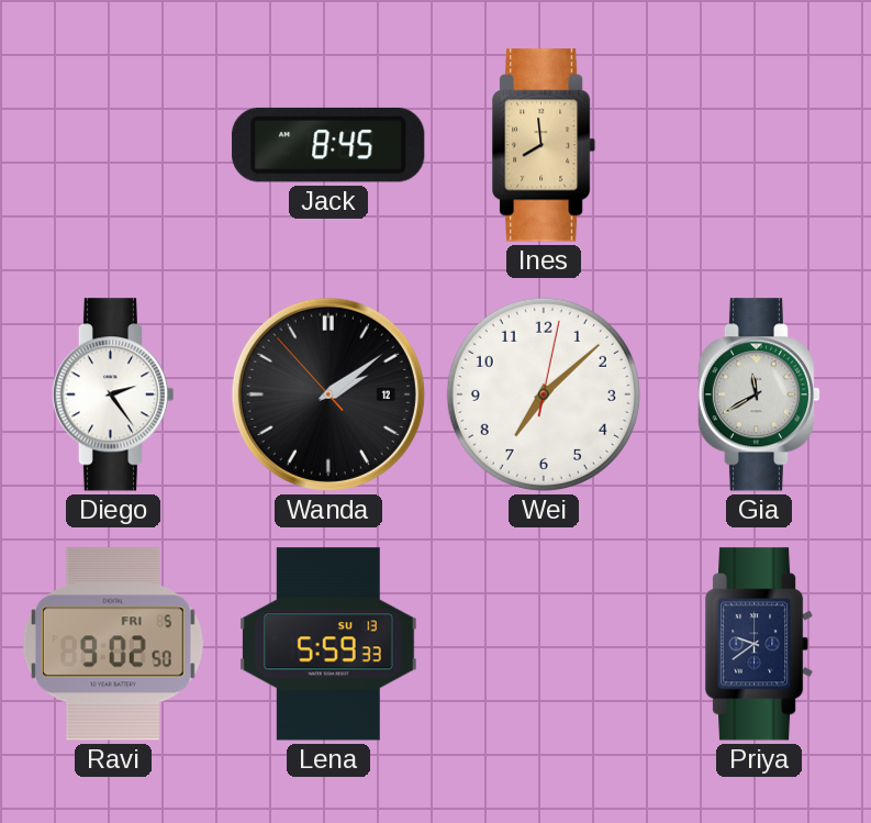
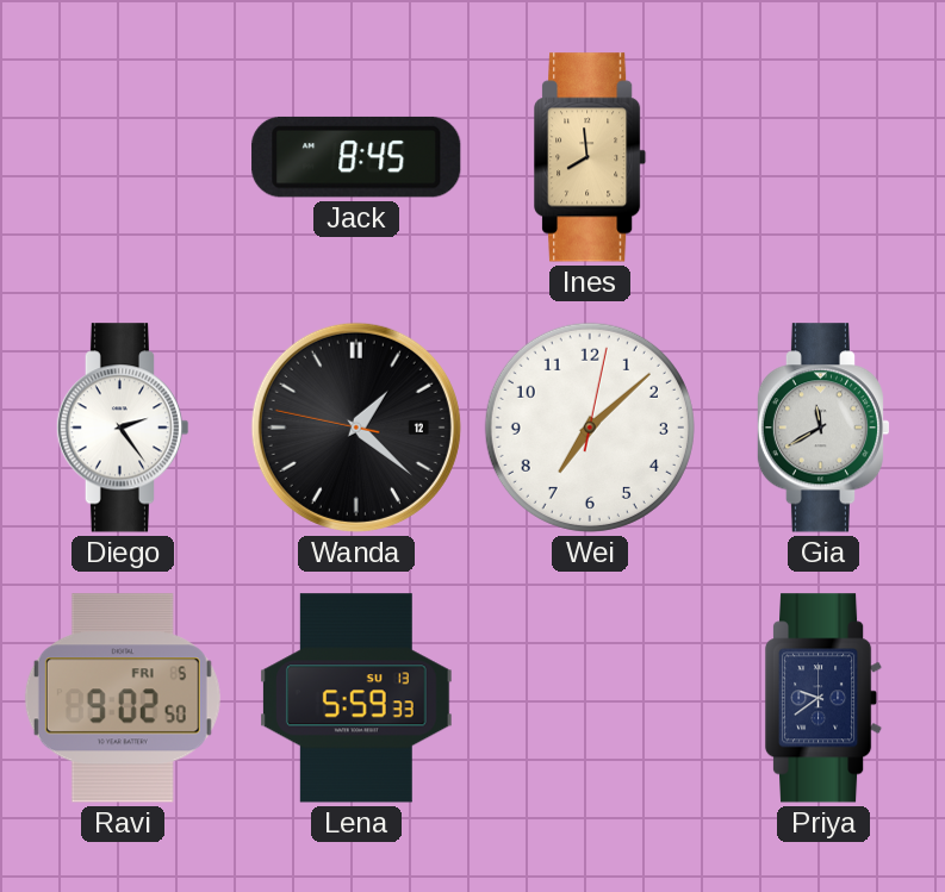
Wanda: 2:08 -> 1:21
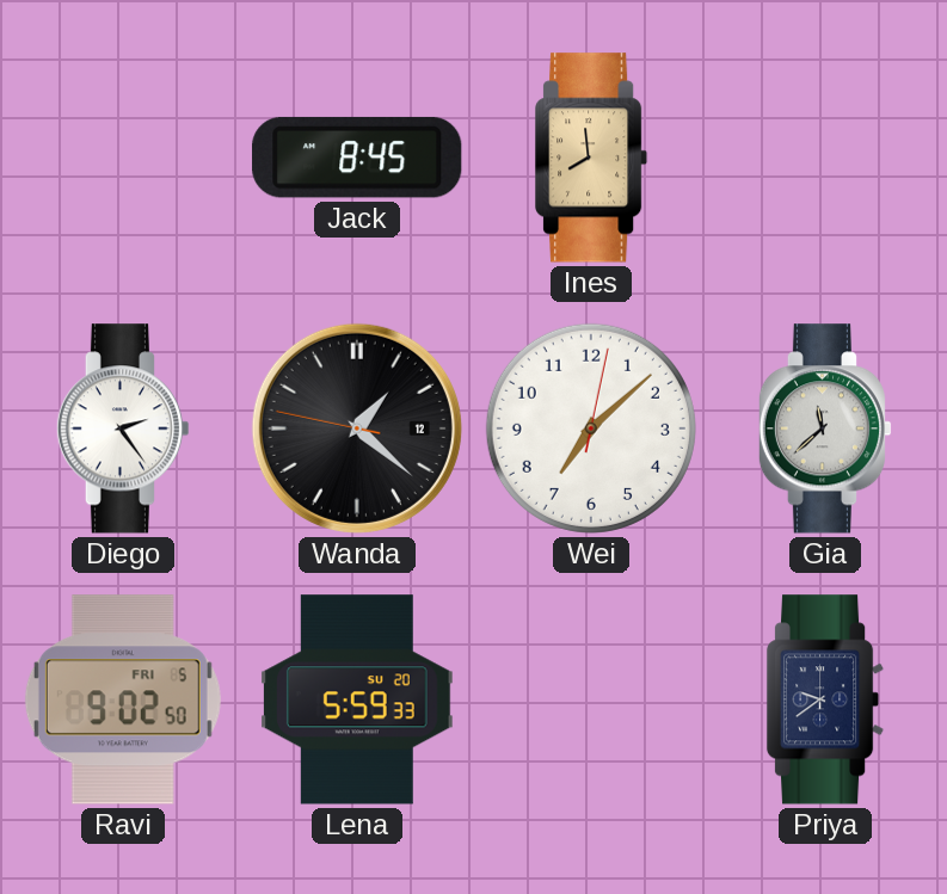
Gia: 11:40 -> 11:38
Lena date: SU 13 -> SU 20
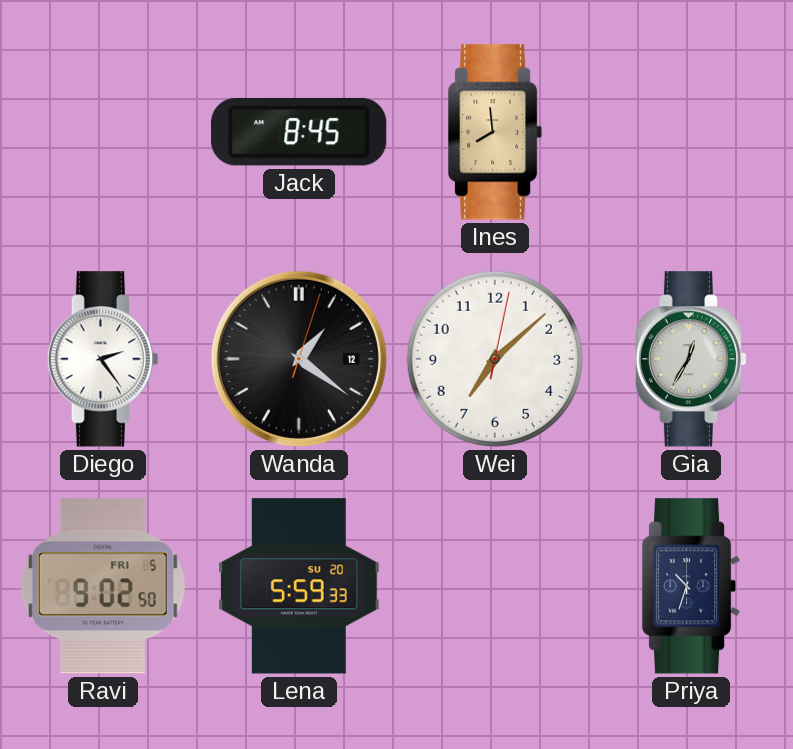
Wanda: 1:21:47 -> 1:21:03
Gia: 11:38 -> 12:35
Priya: 9:39 -> 10:33
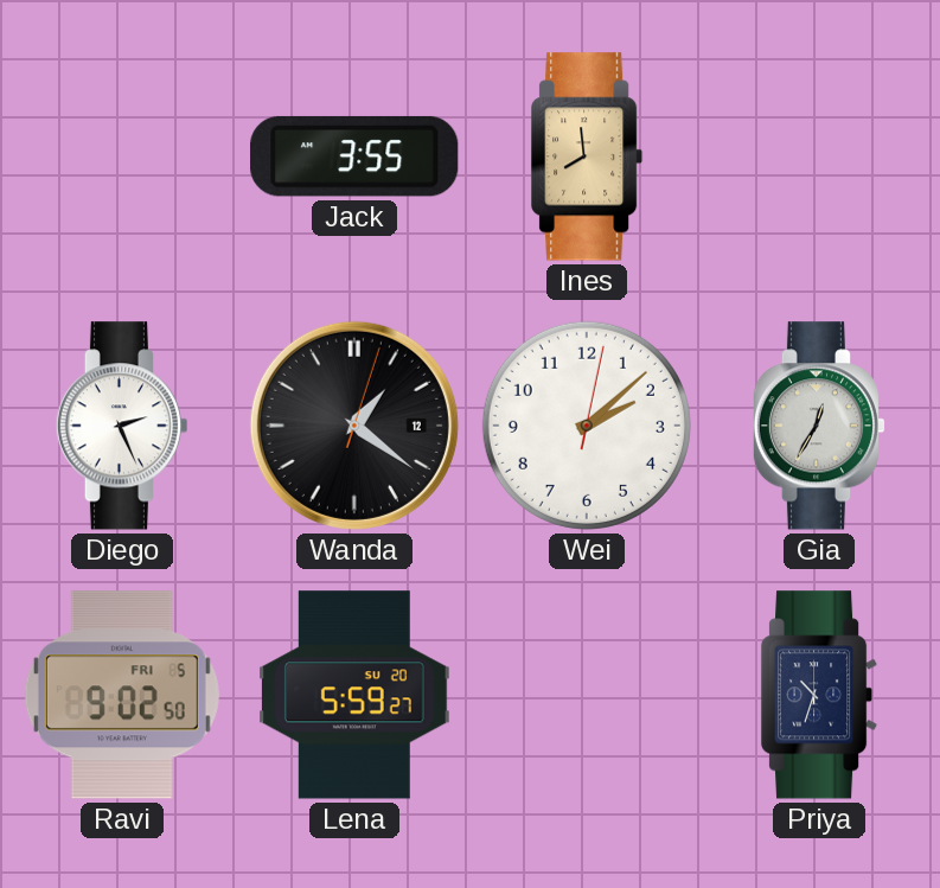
Jack: 8:45 -> 3:55
Diego: 2:24 -> 2:26
Wei: 7:08 -> 2:08
Lena: 5:59:33 -> 5:59:27
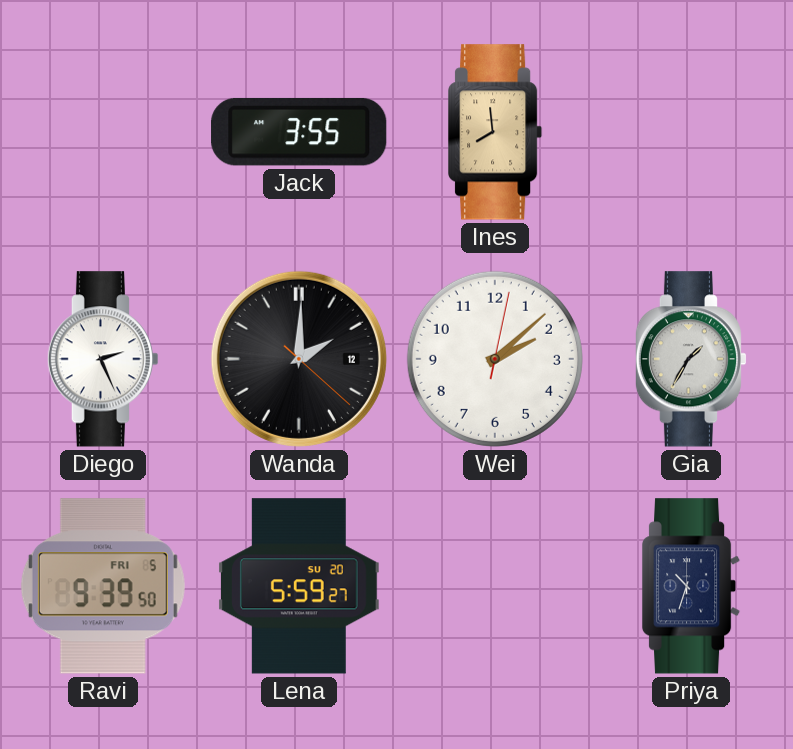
Wanda: 1:21 -> 2:00
Gia: 12:35 -> 1:35
Ravi: 9:02 -> 9:39
